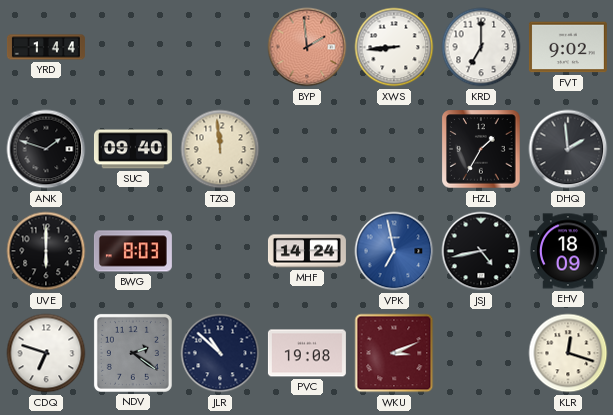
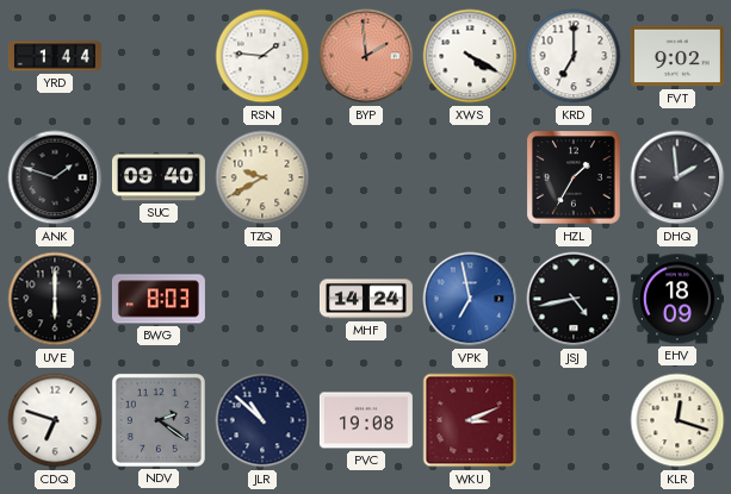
RSN: none -> 1:46
XWS: 8:44 -> 4:20
TZQ: 11:59 -> 9:40
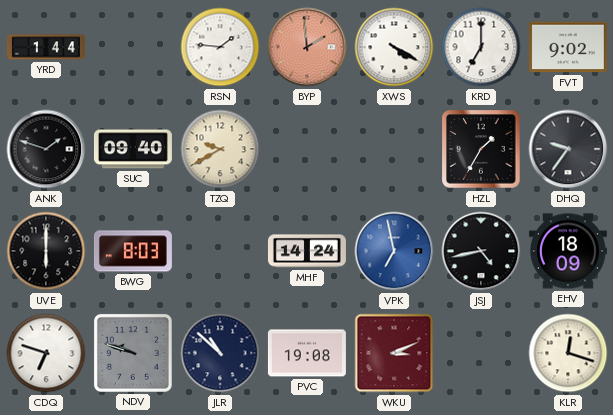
DHQ: 1:59 -> 9:36
NDV: 2:21 -> 9:48
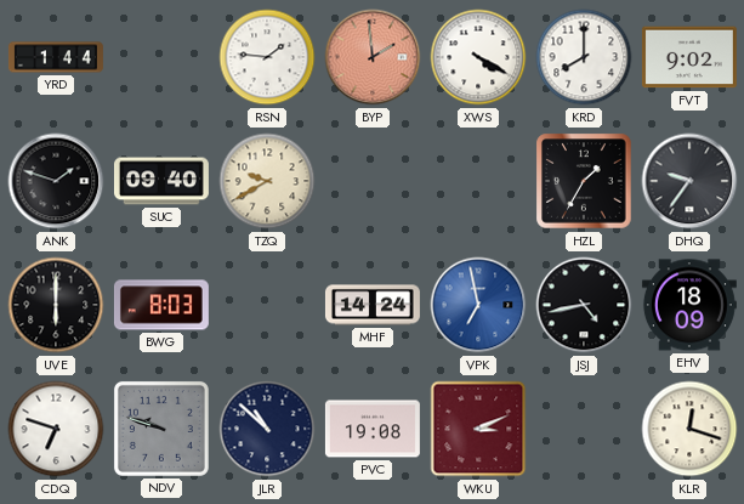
KRD: 7:00 -> 8:00
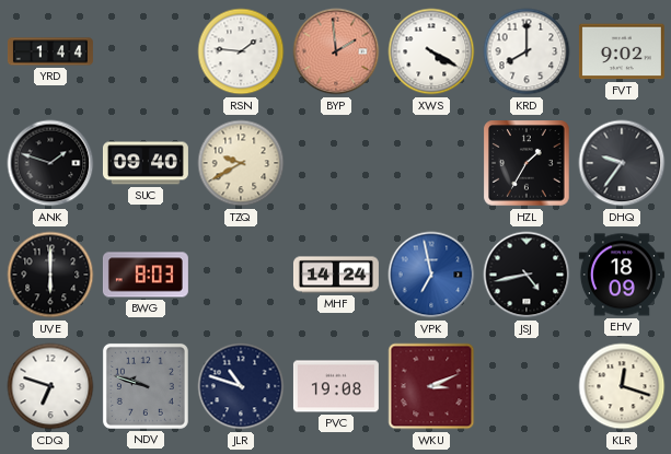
JLR: 10:52 -> 10:48
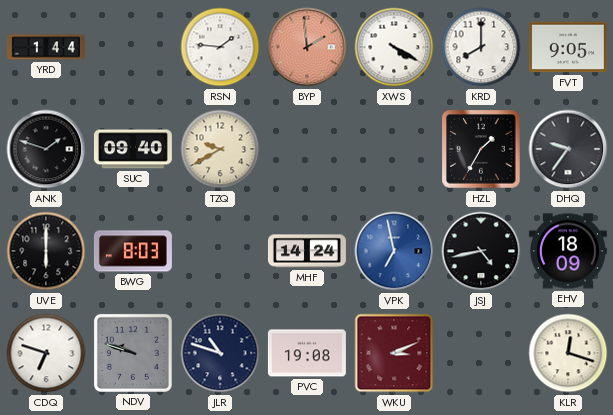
FVT: 9:02 -> 9:05
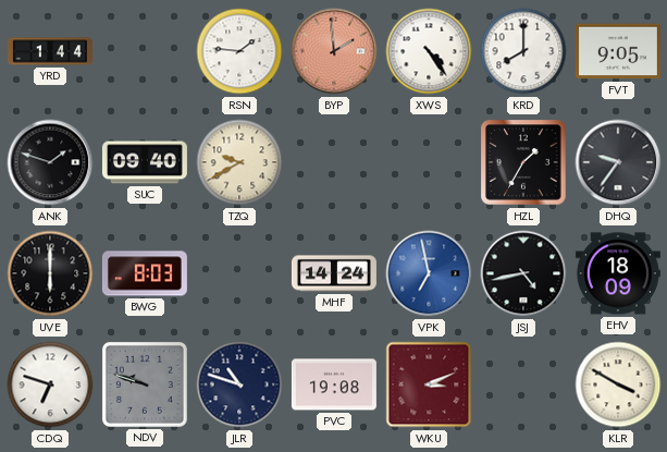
XWS: 4:20 -> 4:24
KLR: 12:18 -> 3:50
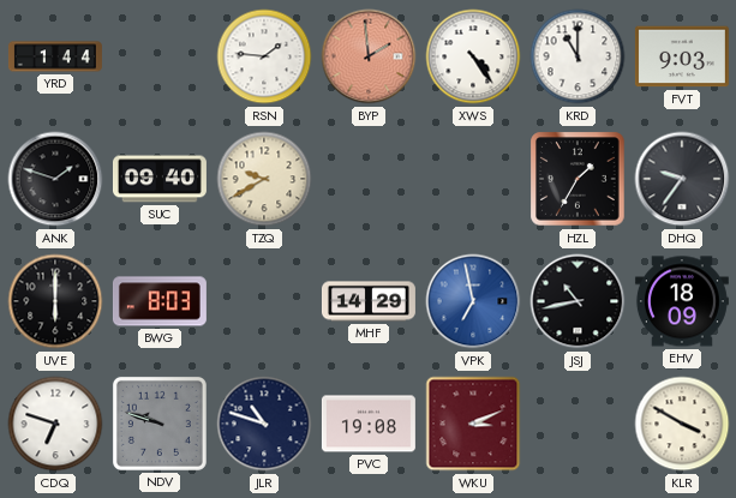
KRD: 8:00 -> 11:00
FVT: 9:05 -> 9:03
MHF: 14:24 -> 14:29
JSJ: 4:43 -> 10:43
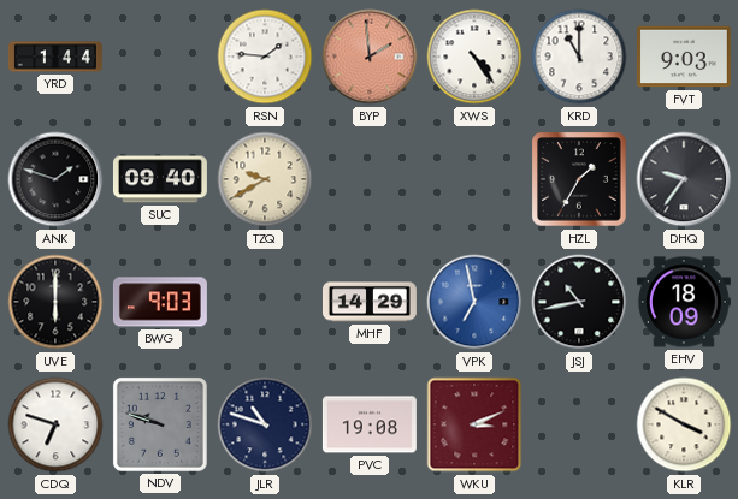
BWG: 8:03 -> 9:03
